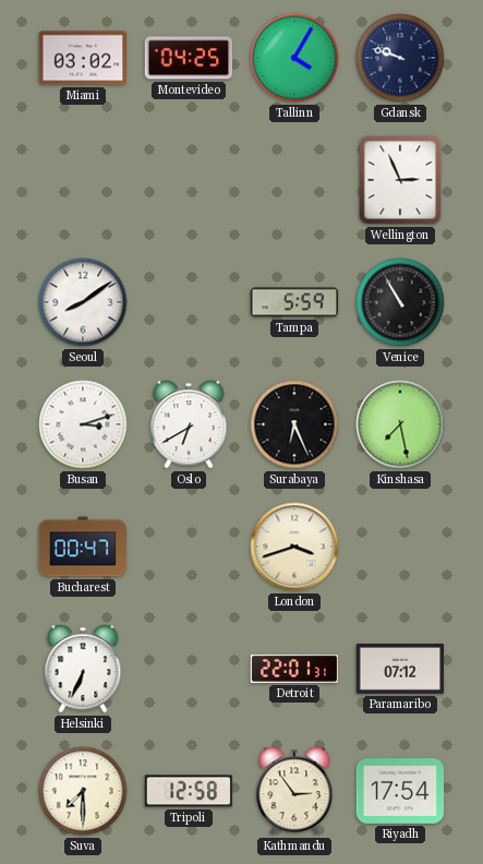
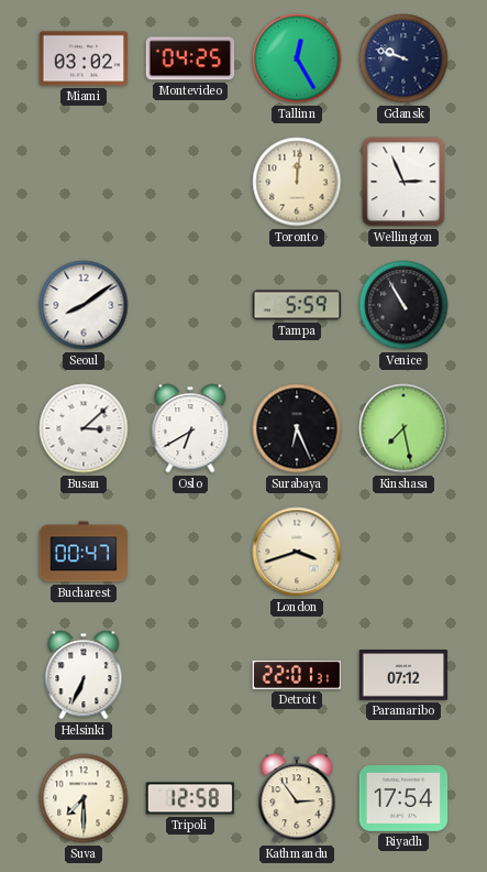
Tallinn: 4:05 -> 12:25
Toronto: none -> 12:01
Busan: 3:12 -> 3:08
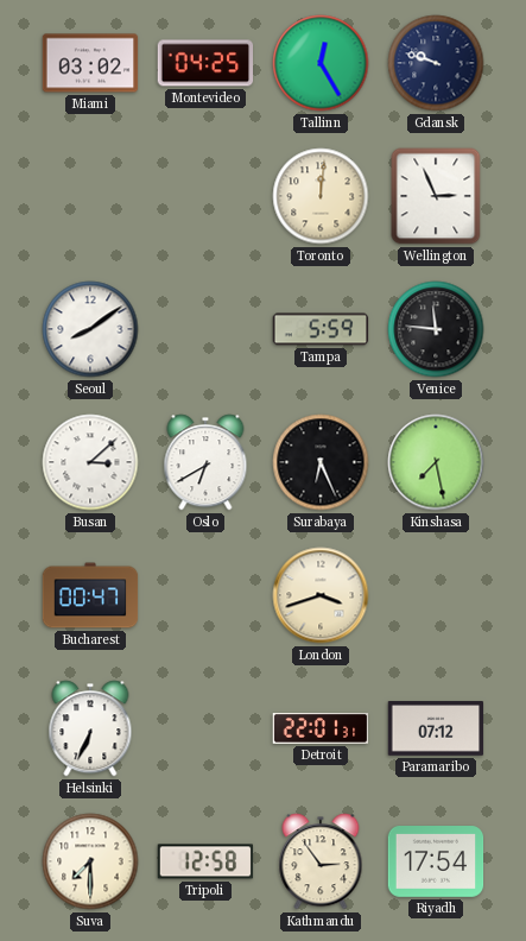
Venice: 10:55 -> 11:46
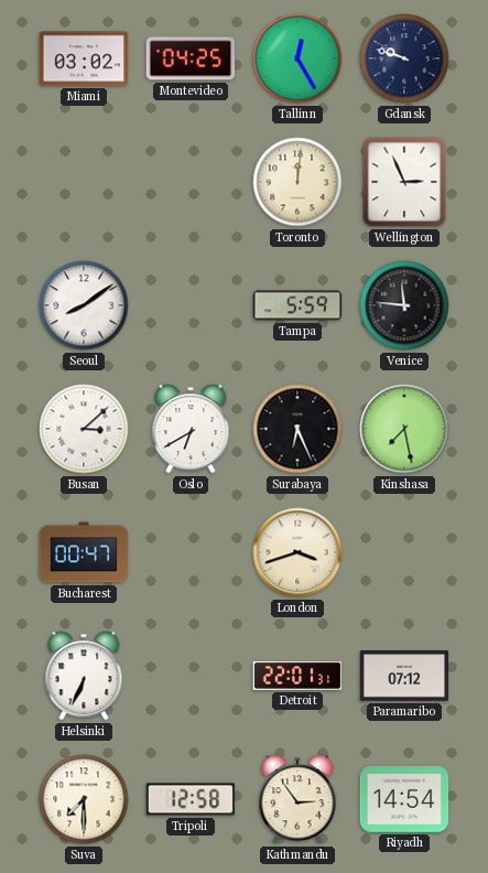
Riyadh: 17:54 -> 14:54
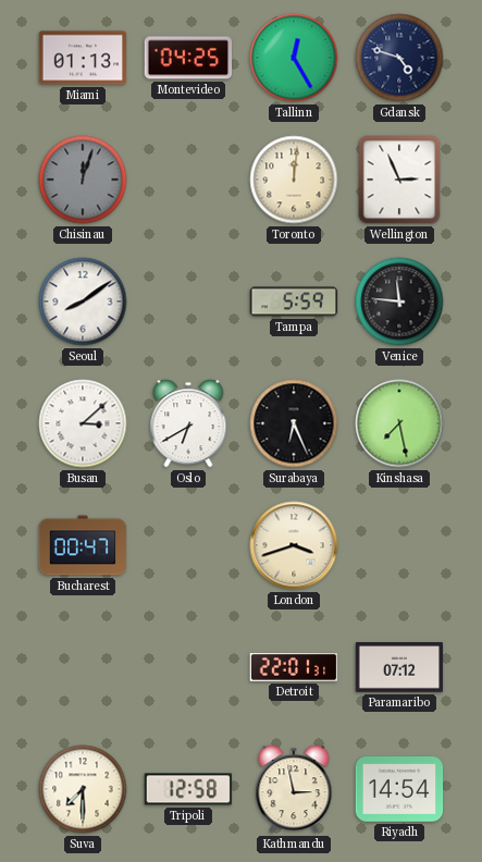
Miami: 03:02 -> 01:13
Gdansk: 9:48 -> 4:48
Chisinau: none -> 12:03
Helsinki: 6:34 -> none
Kathmandu: 2:54 -> 2:58
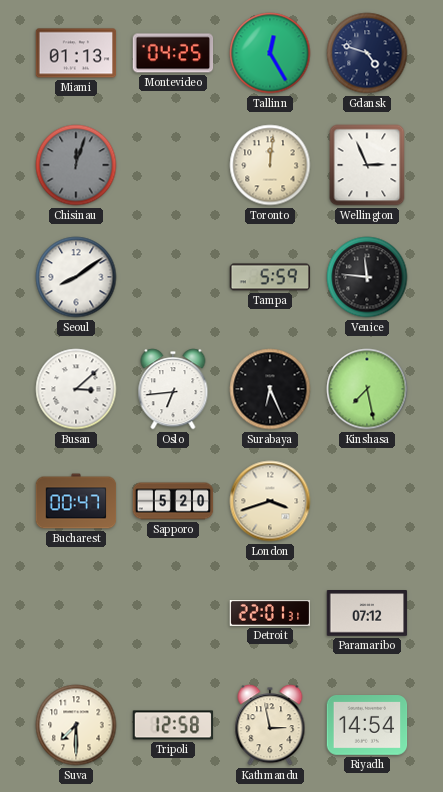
Oslo: 6:40 -> 6:44
Sapporo: none -> 5:20
